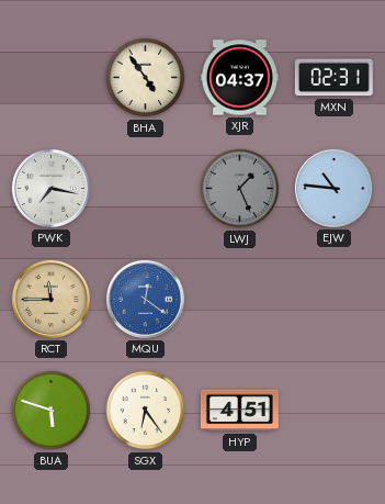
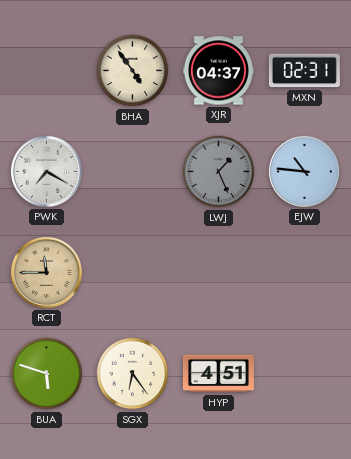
PWK: 7:17 -> 7:20
MQU: 12:21 -> none
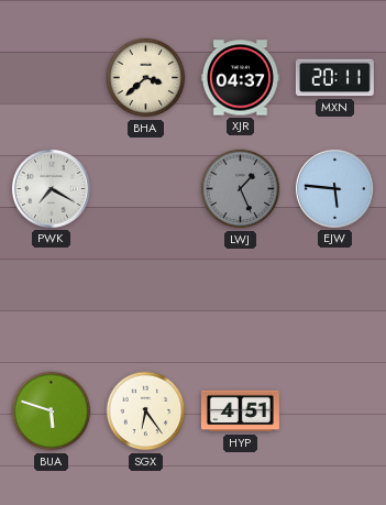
BHA: 4:54 -> 3:38
MXN: 02:31 -> 20:11
EJW: 10:46 -> 5:46
RCT: 11:45 -> none
